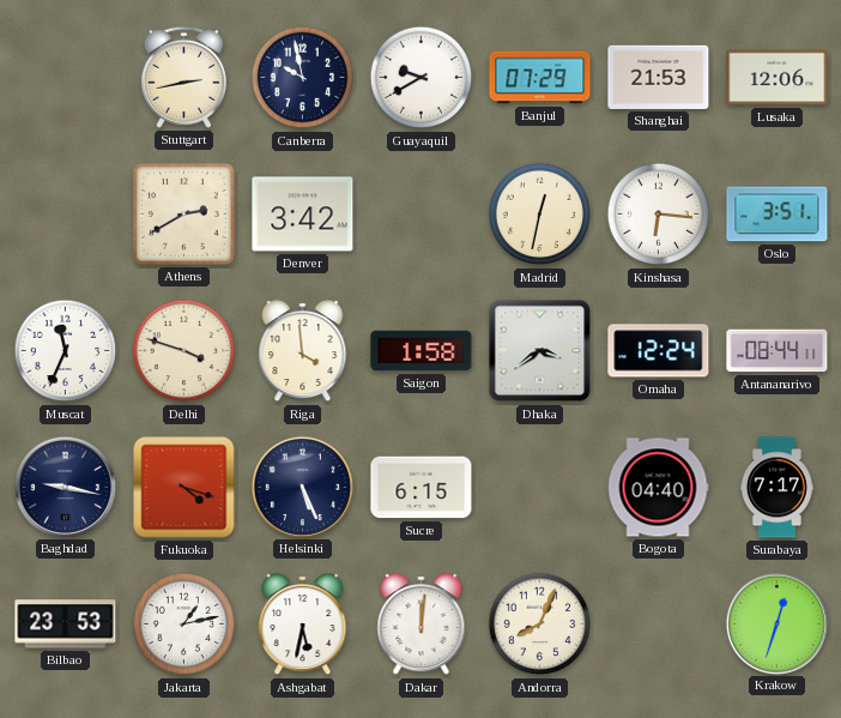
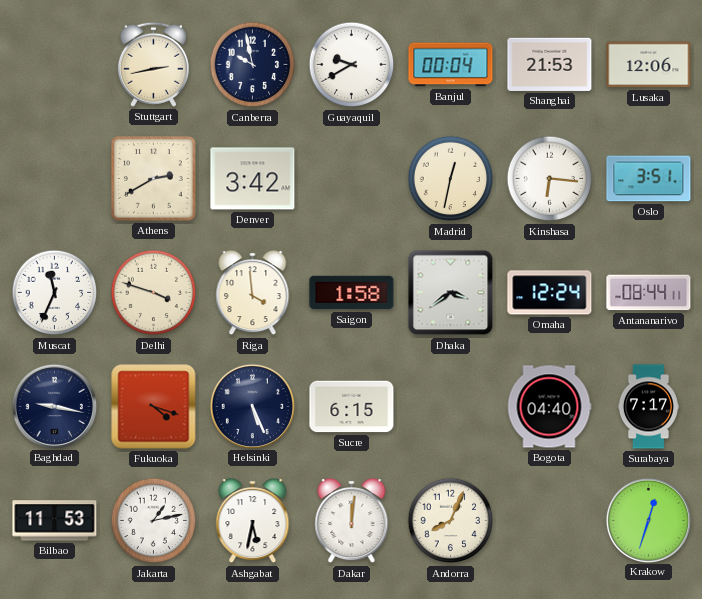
Banjul: 07:29 -> 00:04
Bilbao: 23:53 -> 11:53
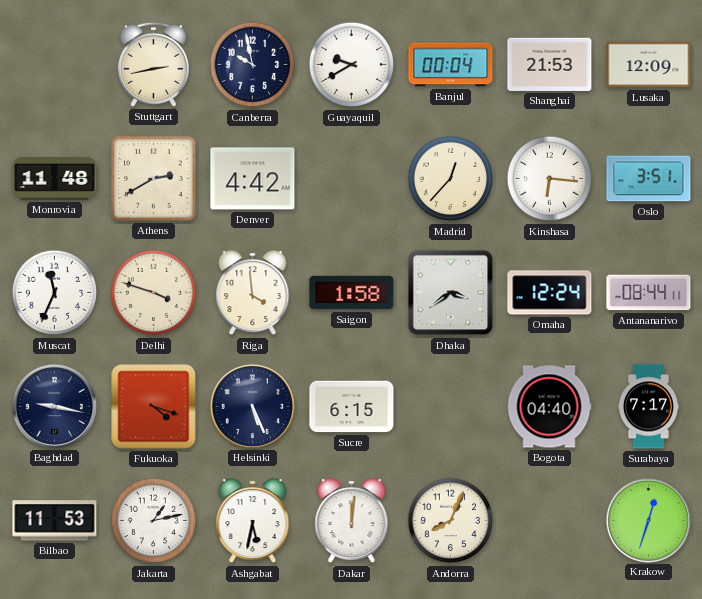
Lusaka: 12:06 -> 12:09
Monrovia: none -> 11:48
Denver: 3:42 -> 4:42
Madrid: 12:32 -> 12:37
